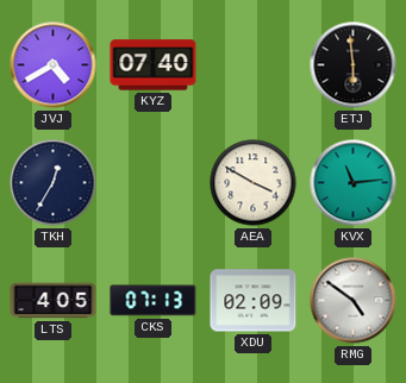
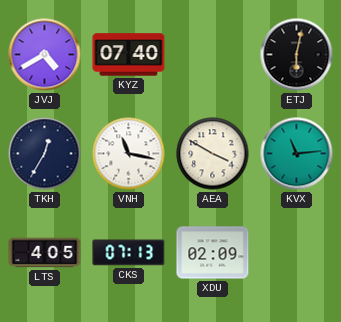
ETJ: 5:59 -> 6:02
VNH: none -> 11:17
RMG: 4:51 -> none
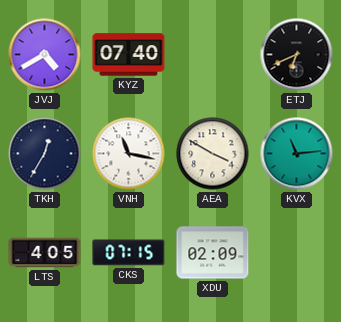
ETJ: 6:02 -> 6:41
CKS: 07:13 -> 07:15
